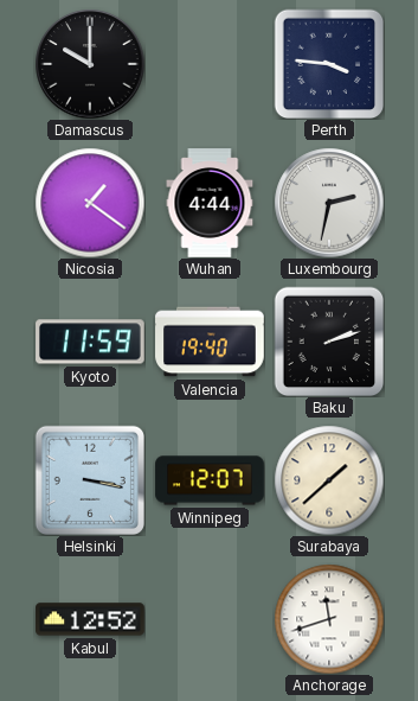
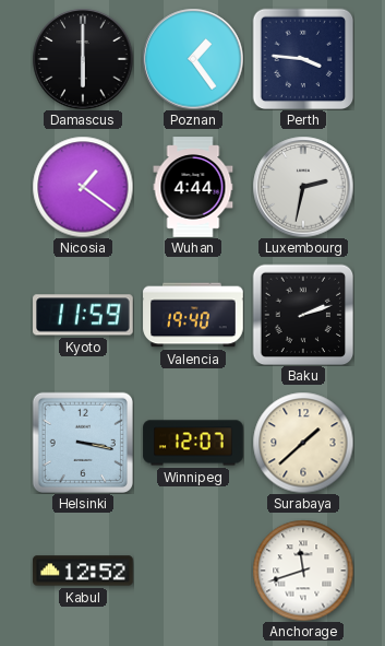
Damascus: 10:00 -> 6:00
Poznan: none -> 1:24
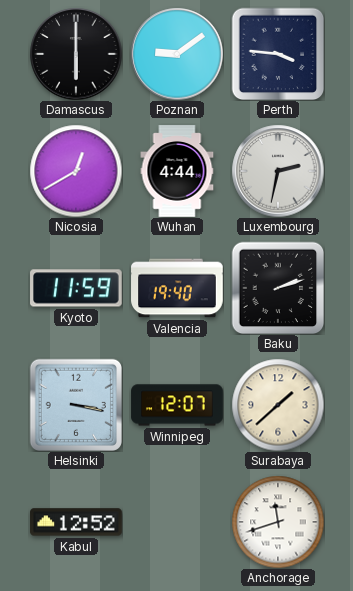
Poznan: 1:24 -> 9:09
Nicosia: 1:21 -> 12:40
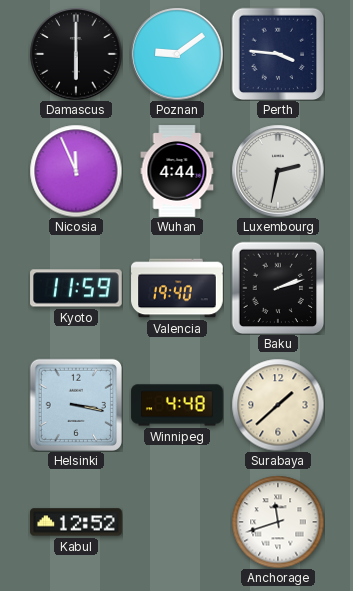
Nicosia: 12:40 -> 11:56
Winnipeg: 12:07 -> 4:48
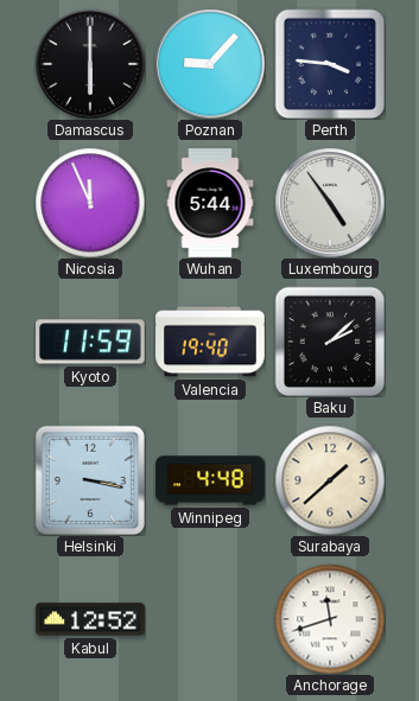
Poznan: 9:09 -> 9:07
Wuhan: 4:44 -> 5:44
Luxembourg: 2:32 -> 4:54
Baku: 2:12 -> 2:08
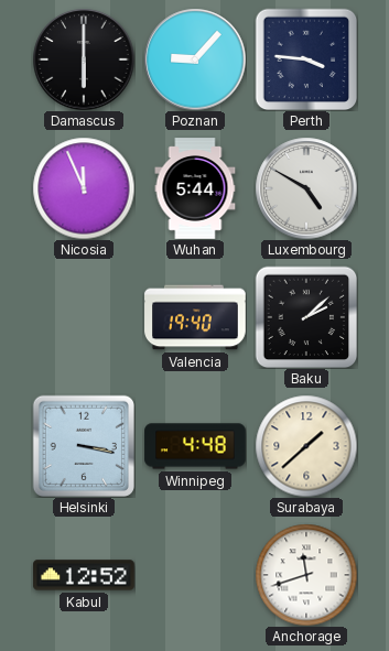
Luxembourg: 4:54 -> 4:50
Kyoto: 11:59 -> none
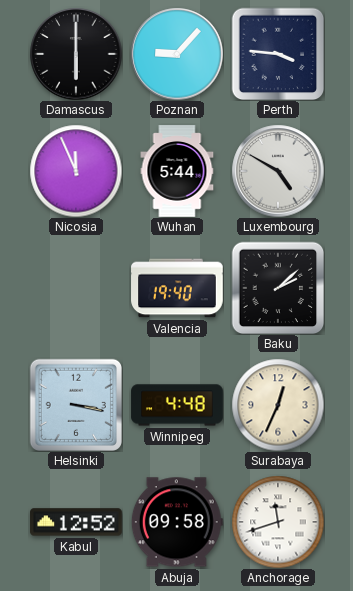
Surabaya: 1:38 -> 12:34
Abuja: none -> 09:58
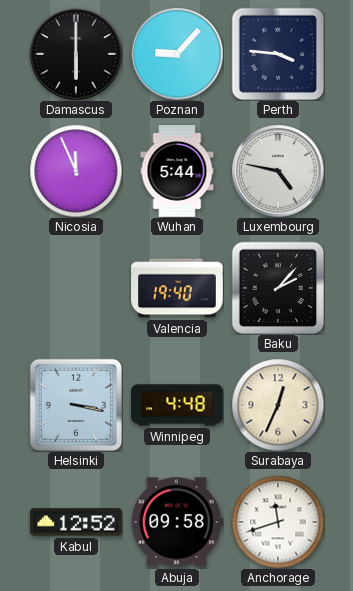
Luxembourg: 4:50 -> 4:47
Baku: 2:08 -> 2:07
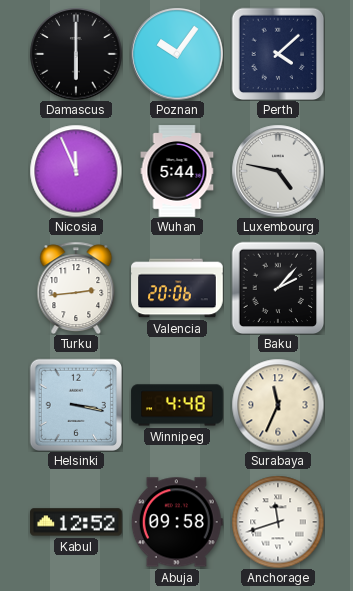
Poznan: 9:07 -> 10:06
Perth: 3:46 -> 4:08
Turku: none -> 2:44
Valencia: 19:40 -> 20:06
Surabaya: 12:34 -> 11:34
